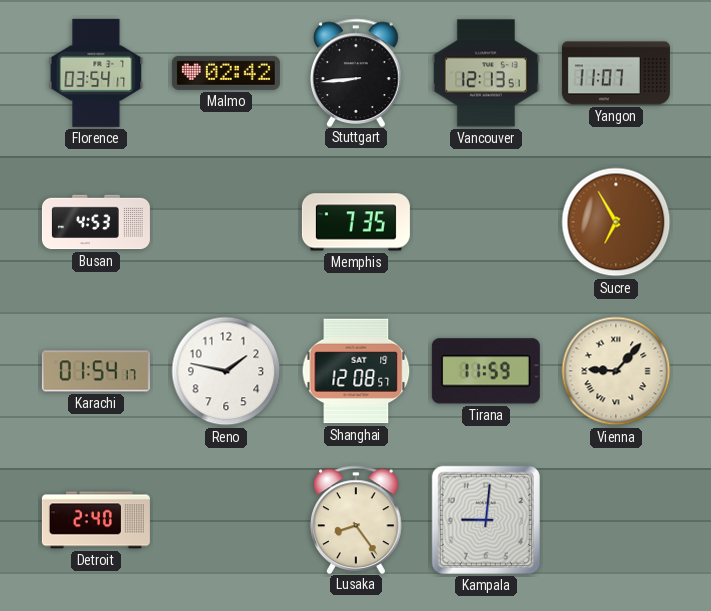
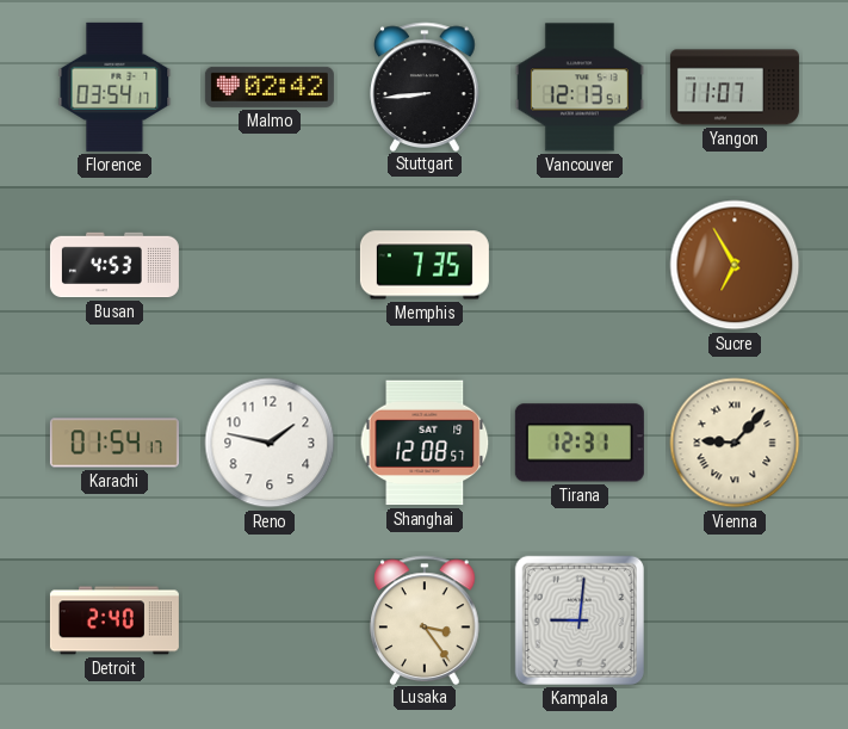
Tirana: 11:59 -> 12:31
Lusaka: 8:24 -> 3:24
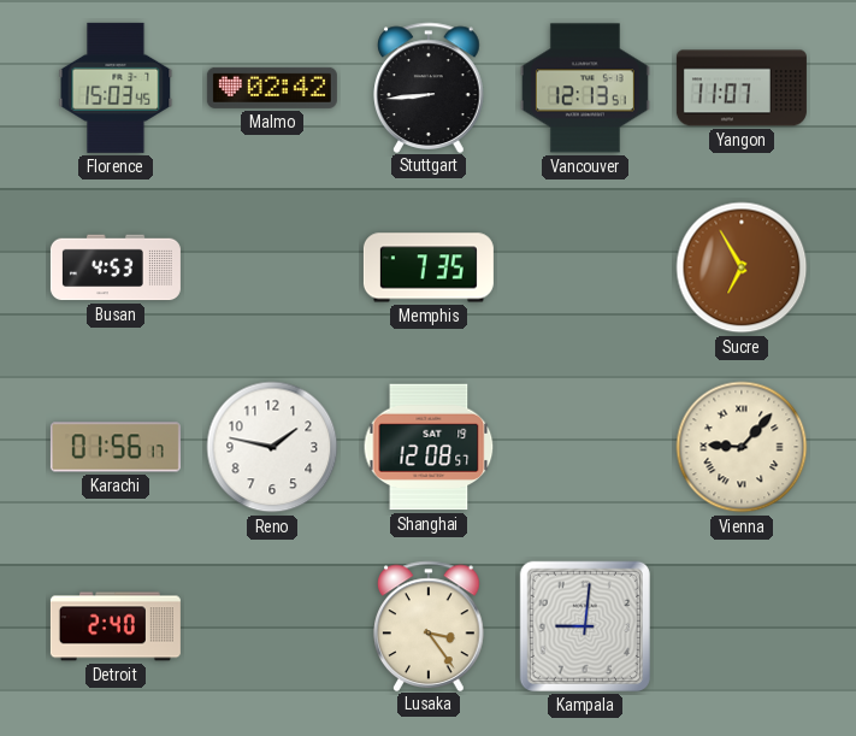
Florence: 03:54 -> 15:03
Karachi: 01:54 -> 01:56
Tirana: 12:31 -> none
